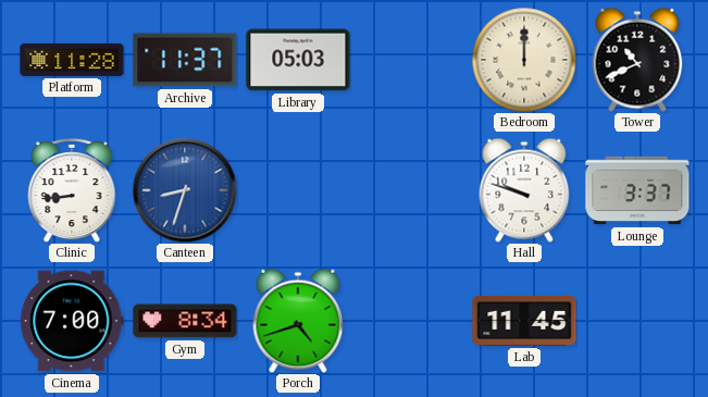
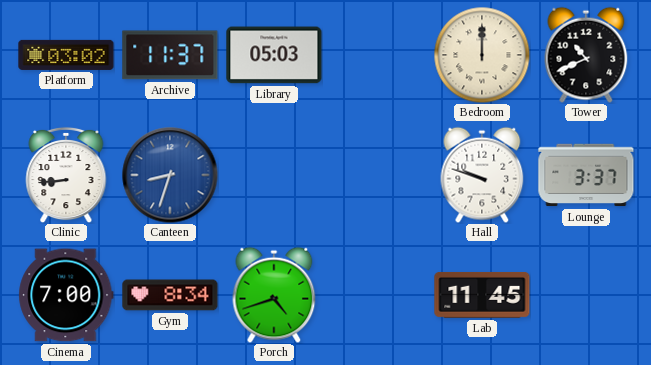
Platform: 11:28 -> 03:02
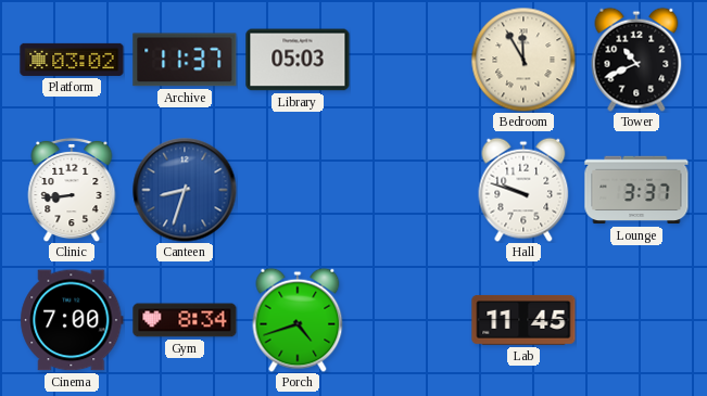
Bedroom: 12:00 -> 11:55
